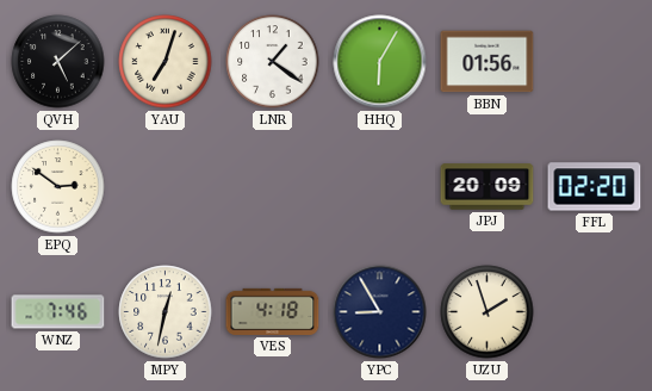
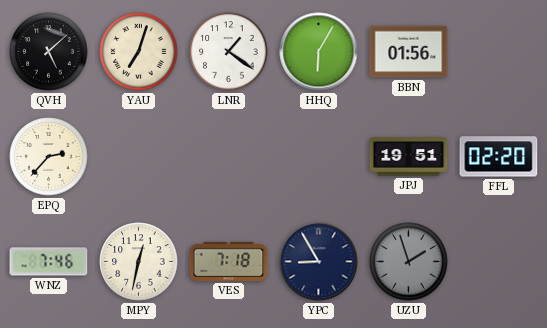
EPQ: 2:51 -> 2:37
JPJ: 20:09 -> 19:51
VES: 4:18 -> 7:18
UZU dial: cream -> grey
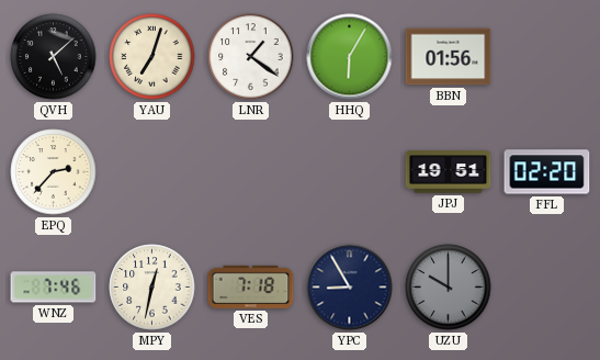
UZU: 1:57 -> 10:00
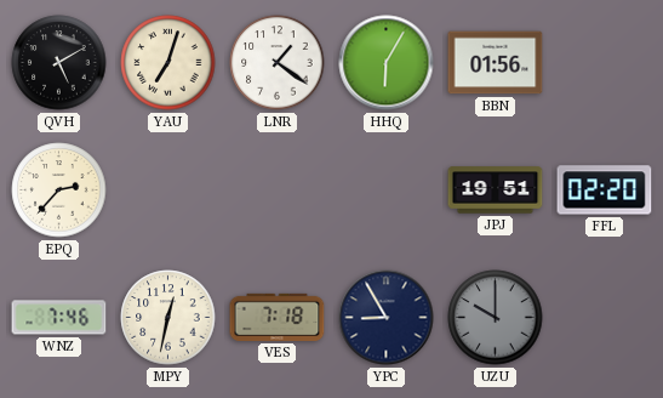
QVH: 5:08 -> 5:10
